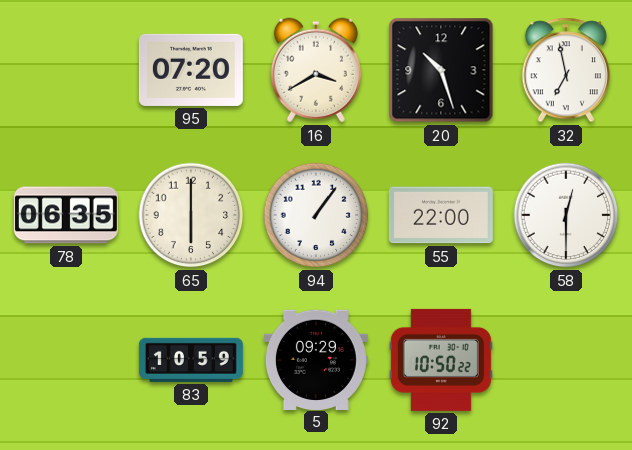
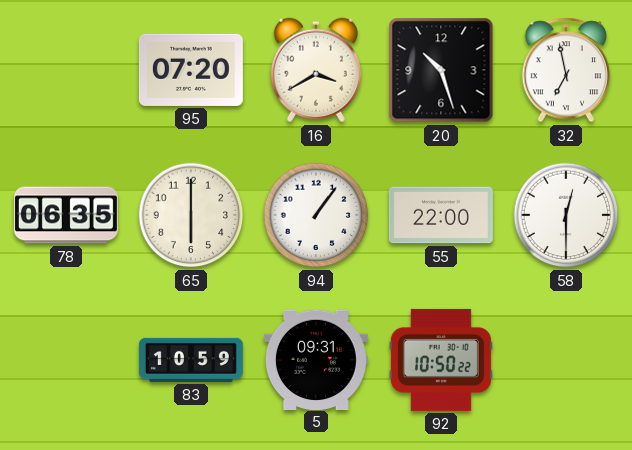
5: 09:29 -> 09:31
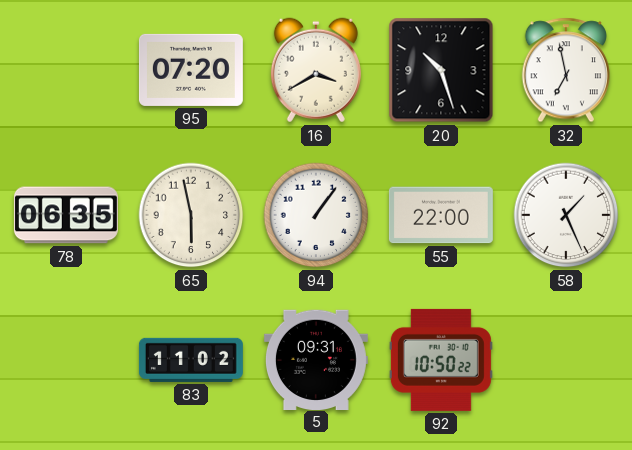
65: 6:00 -> 5:58
58: 12:30 -> 1:26
83: 10:59 -> 11:02
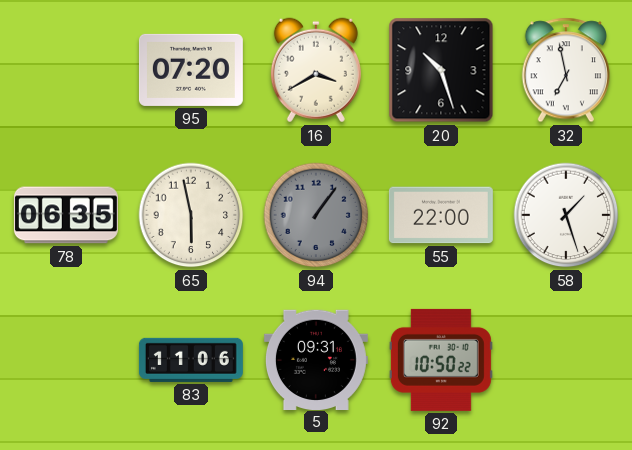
94 dial: white -> grey
58: 1:26 -> 1:27
83: 11:02 -> 11:06
